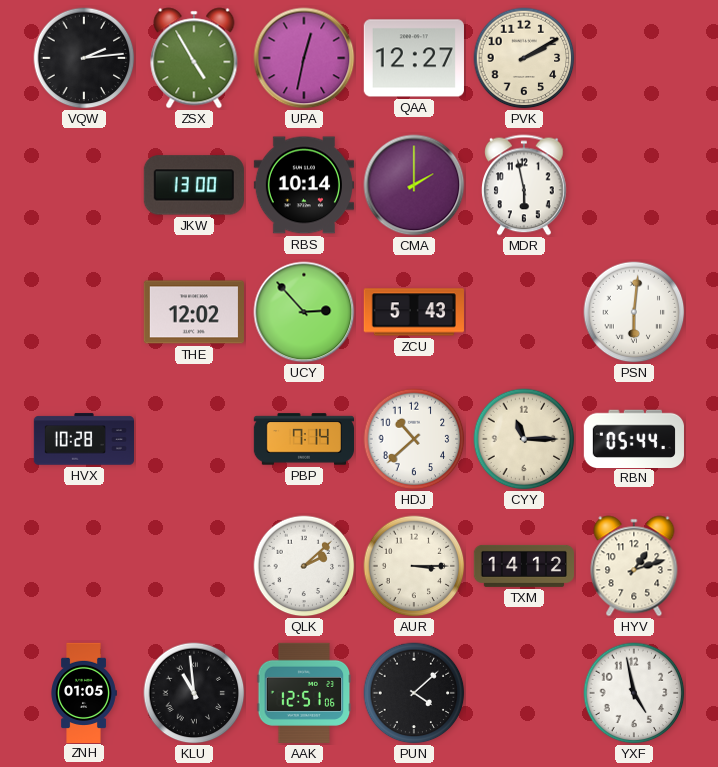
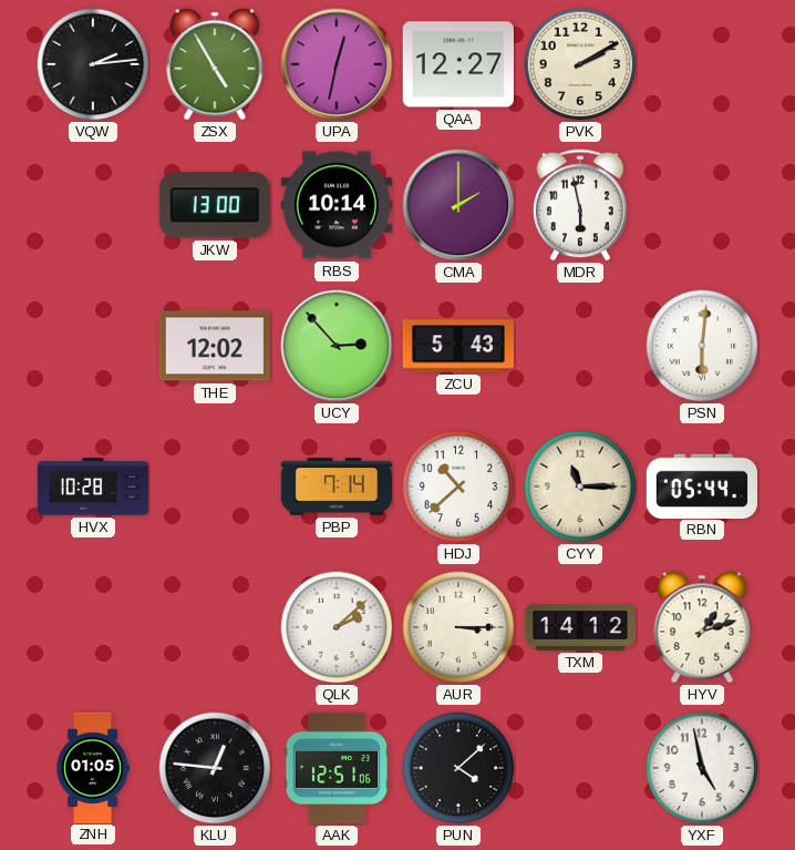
KLU: 10:59 -> 12:46
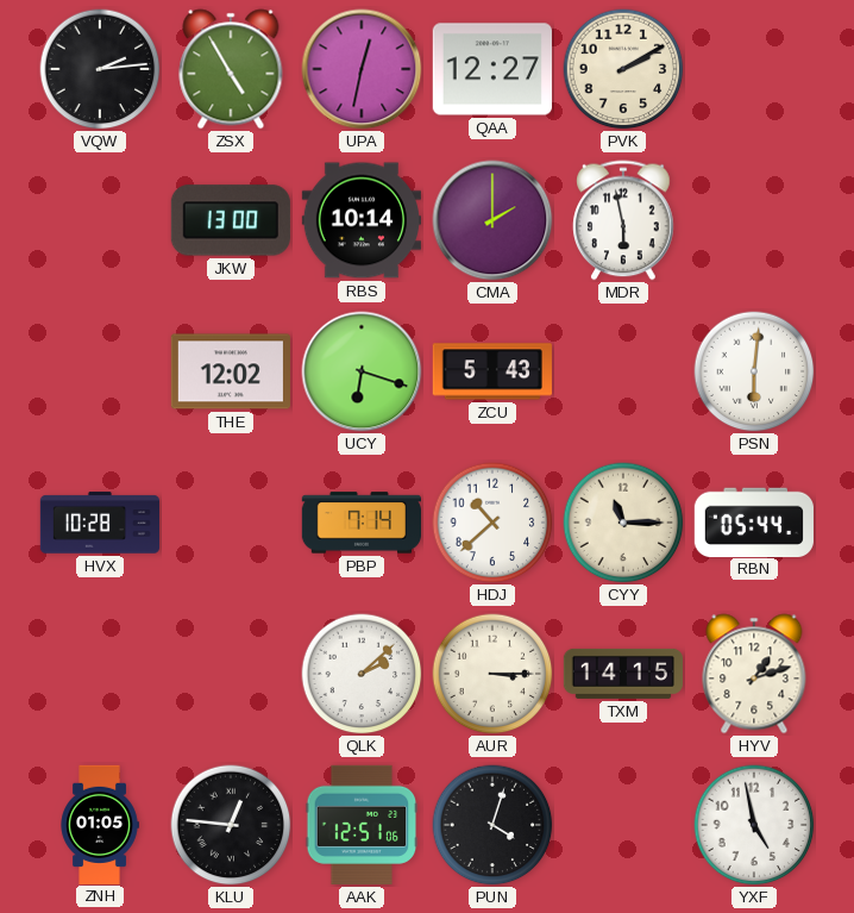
UCY: 2:53 -> 6:18
TXM: 14:12 -> 14:15
PUN: 4:08 -> 4:03
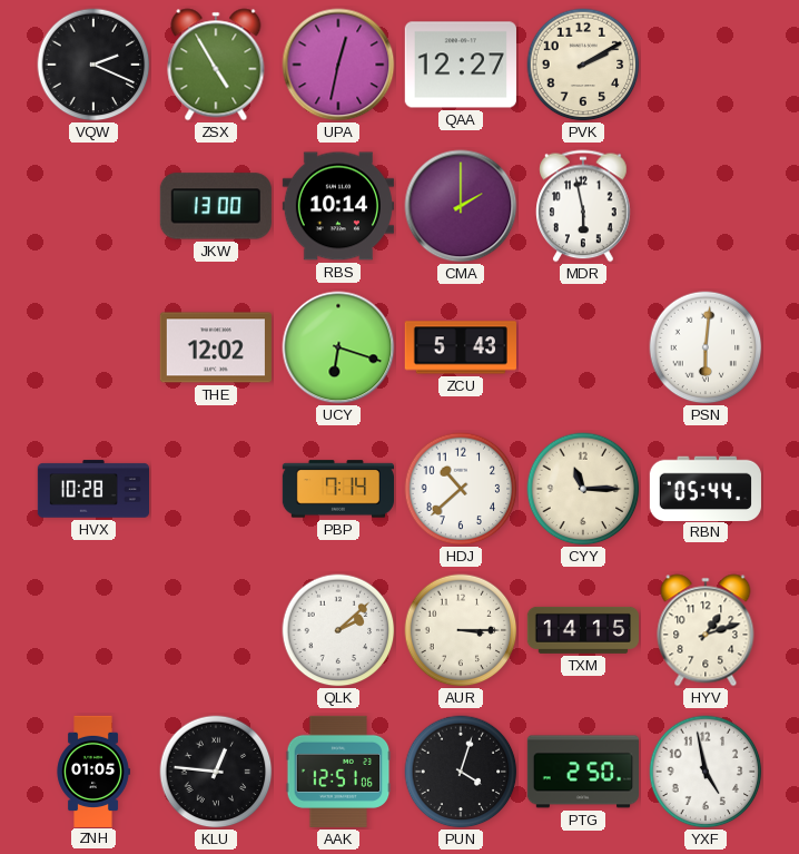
VQW: 2:14 -> 2:19
PTG: none -> 2:50
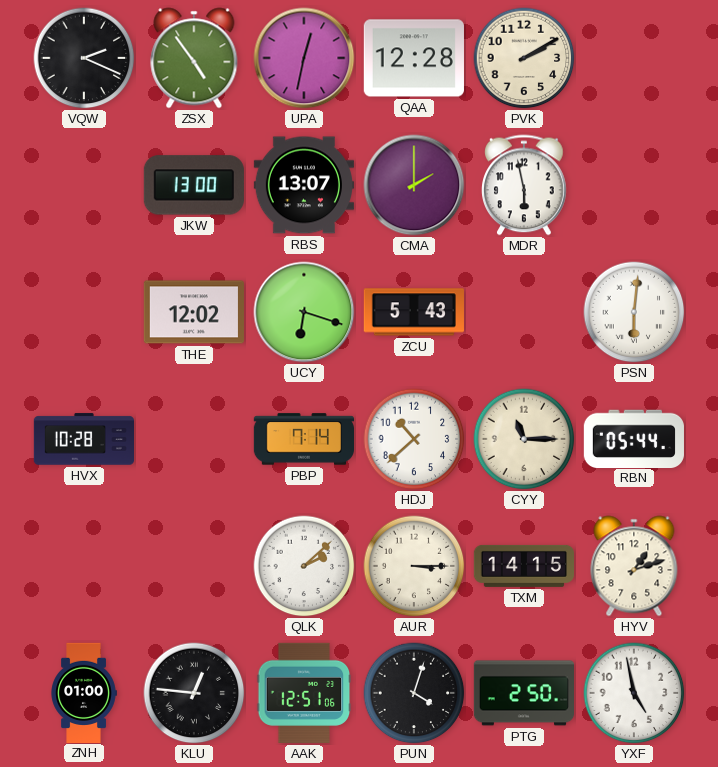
ZSX: 4:55 -> 4:54
QAA: 12:27 -> 12:28
RBS: 10:14 -> 13:07
ZNH: 01:05 -> 01:00
